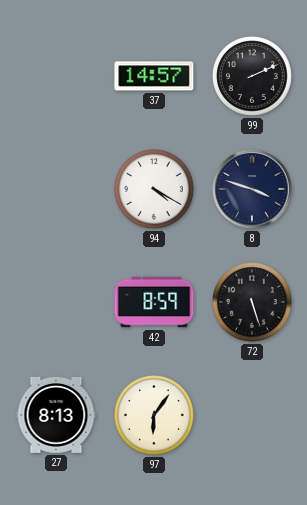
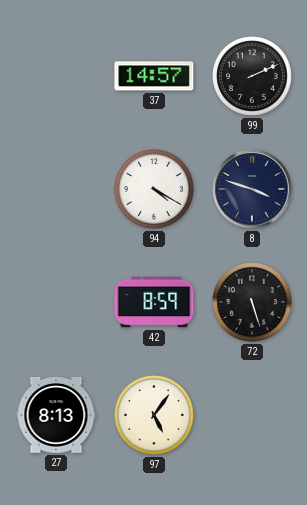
97: 6:06 -> 5:06
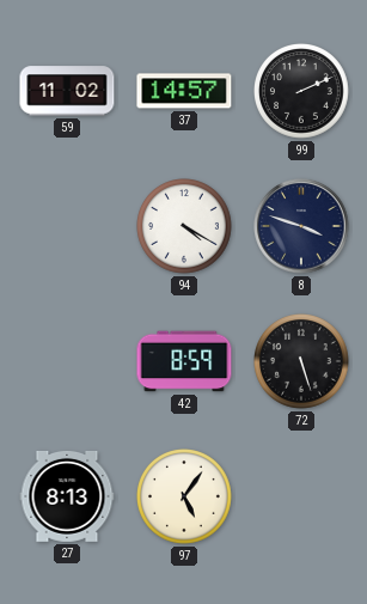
59: none -> 11:02
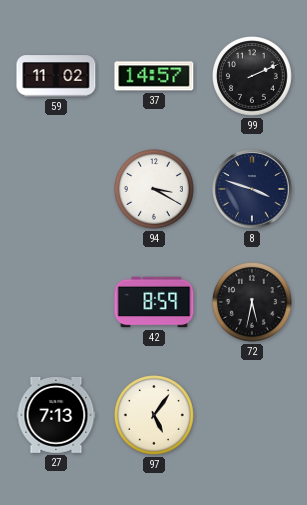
94: 4:20 -> 3:20
72: 5:27 -> 5:32
27: 8:13 -> 7:13
